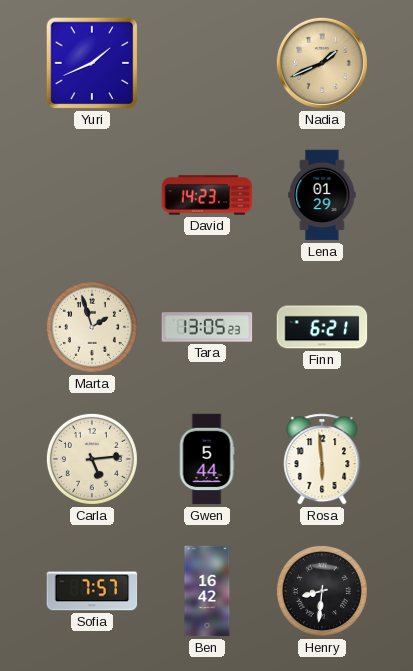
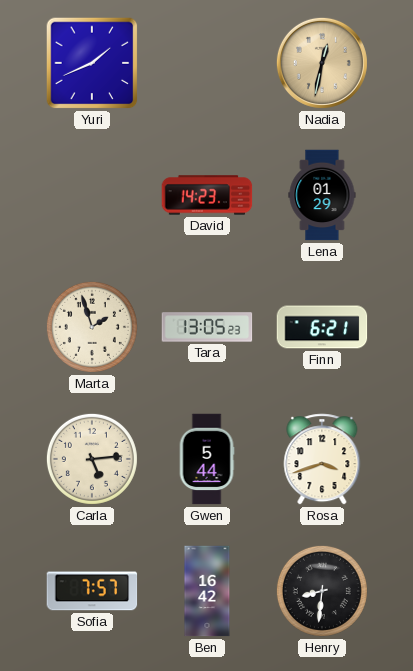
Nadia: 1:41 -> 12:32
Rosa: 5:59 -> 3:42
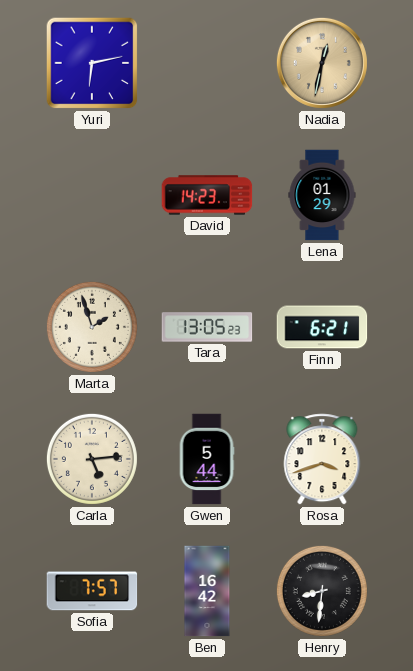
Yuri: 1:41 -> 6:13
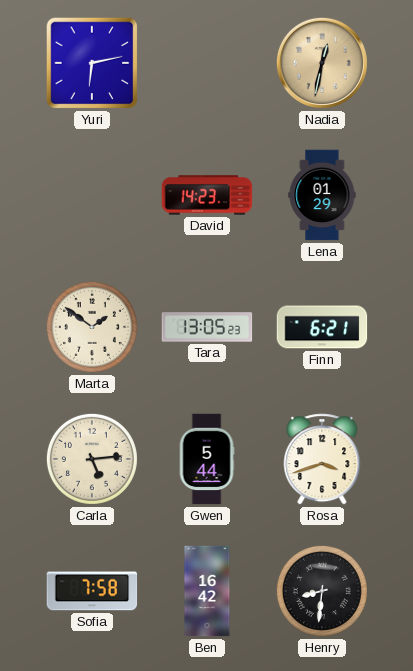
Marta: 1:57 -> 1:51
Sofia: 7:57 -> 7:58
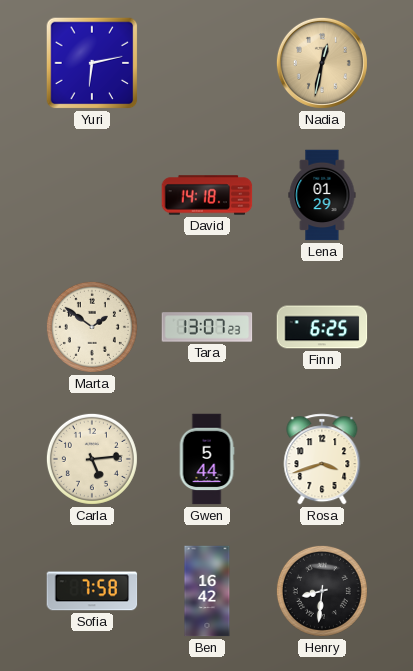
David: 14:23 -> 14:18
Tara: 13:05 -> 13:07
Finn: 6:21 -> 6:25
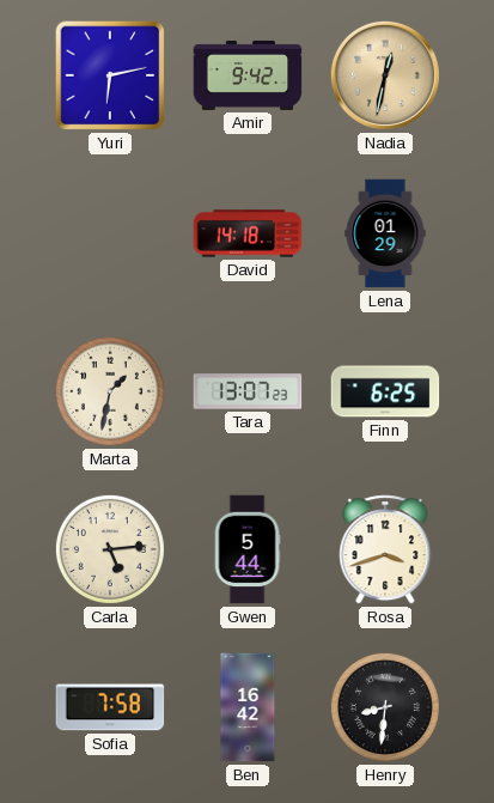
Amir: none -> 9:42
Marta: 1:51 -> 1:32
